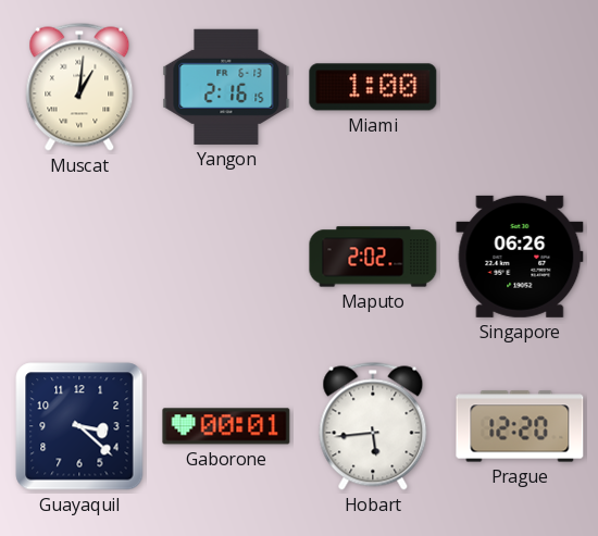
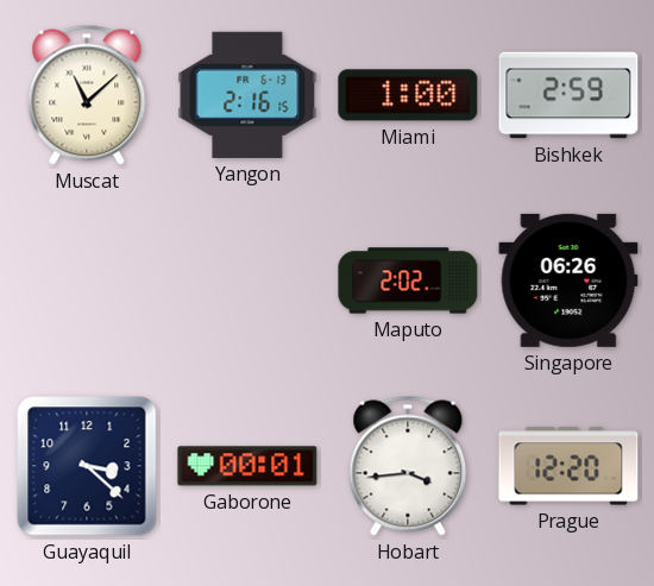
Muscat: 1:01 -> 11:08
Bishkek: none -> 2:59
Hobart: 5:44 -> 3:44
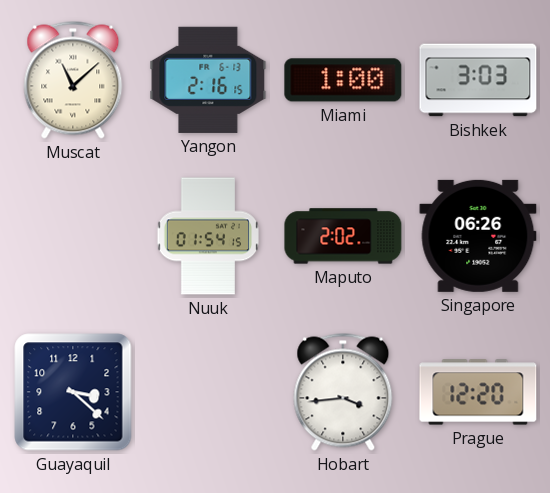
Bishkek: 2:59 -> 3:03
Nuuk: none -> 01:54
Gaborone: 00:01 -> none
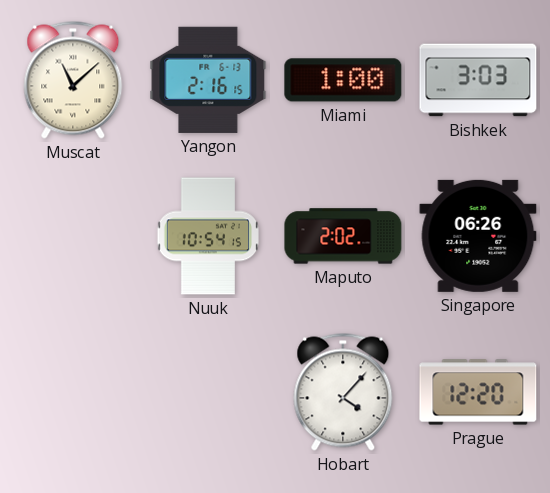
Nuuk: 01:54 -> 10:54
Guayaquil: 3:22 -> none
Hobart: 3:44 -> 4:07
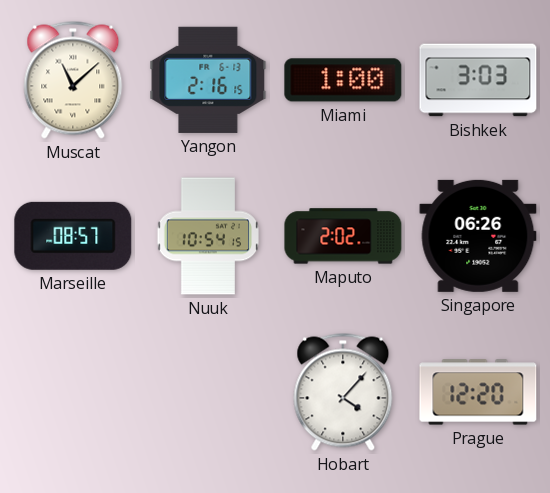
Marseille: none -> 08:57
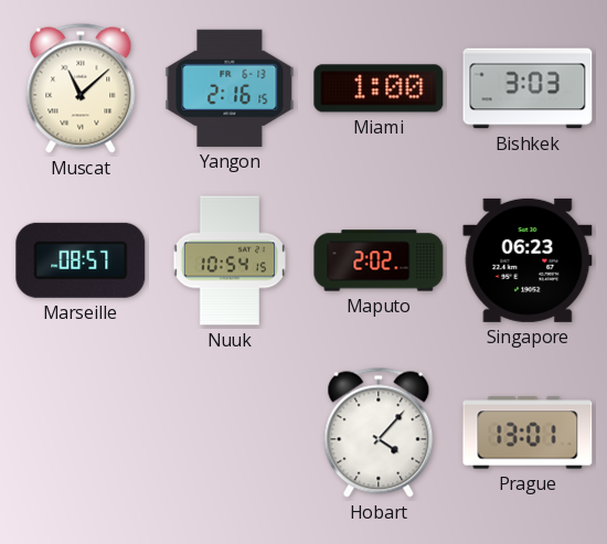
Singapore: 06:26 -> 06:23
Prague: 12:20 -> 13:01
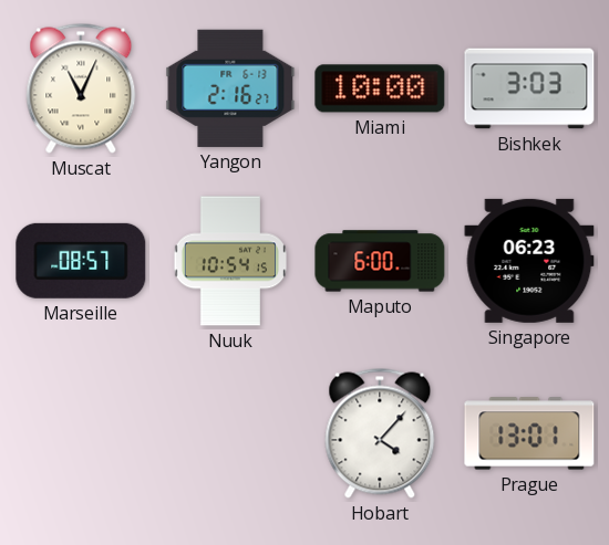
Muscat: 11:08 -> 11:04
Yangon: 2:16:15 -> 2:16:27
Miami: 1:00 -> 10:00
Maputo: 2:02 -> 6:00
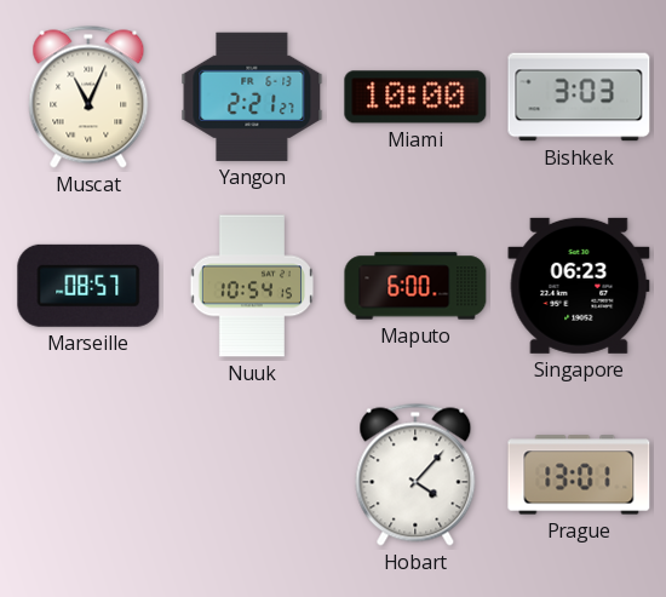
Yangon: 2:16 -> 2:21
